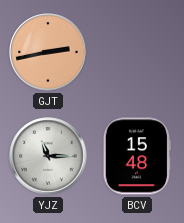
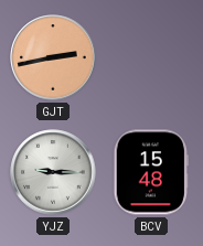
YJZ: 11:15 -> 9:15
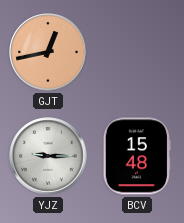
GJT: 2:43 -> 12:43
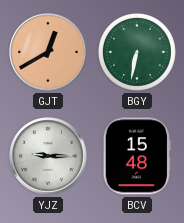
GJT: 12:43 -> 12:40
BGY: none -> 6:32
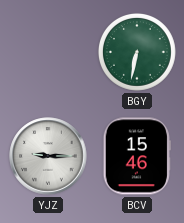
GJT: 12:40 -> none
BCV: 15:48 -> 15:46
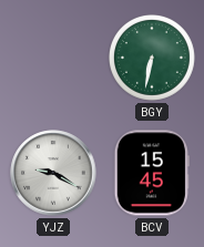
YJZ: 9:15 -> 9:20
BCV: 15:46 -> 15:45
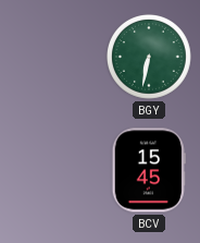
YJZ: 9:20 -> none
